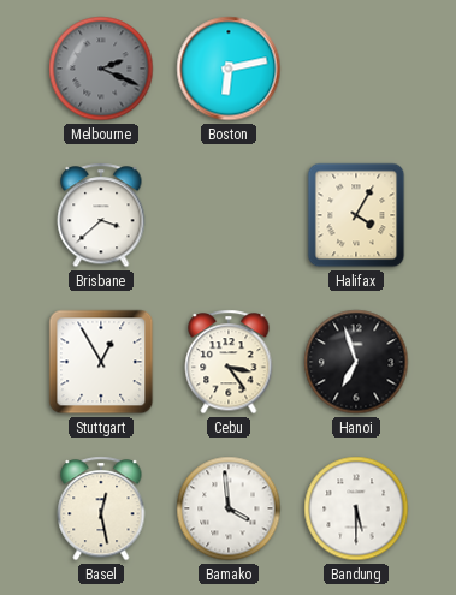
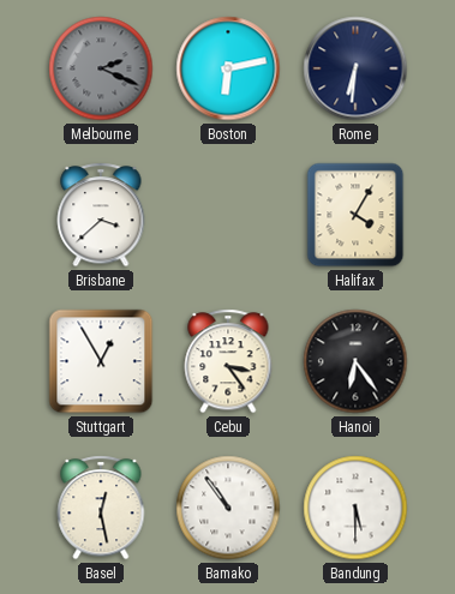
Rome: none -> 6:31
Hanoi: 6:57 -> 6:24
Bamako: 3:59 -> 10:54
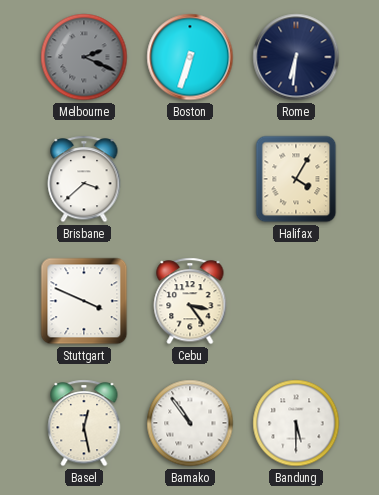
Boston: 6:13 -> 6:33
Stuttgart: 12:55 -> 3:49
Hanoi: 6:24 -> none
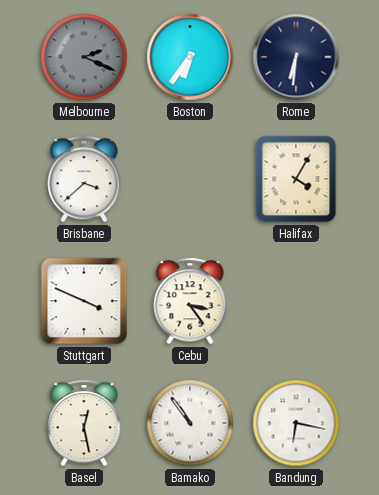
Boston: 6:33 -> 6:36
Bandung: 5:30 -> 6:17
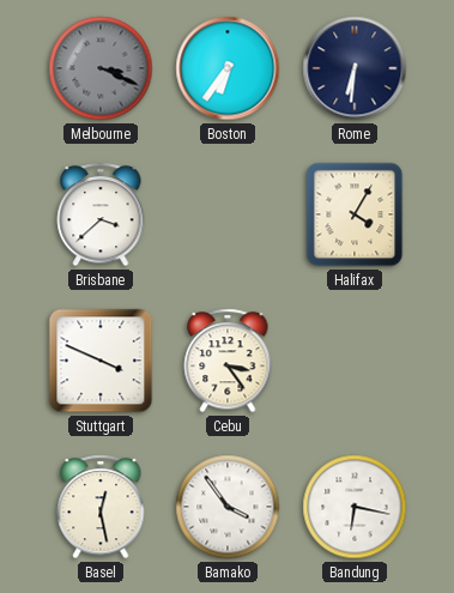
Melbourne: 2:19 -> 3:19
Bamako: 10:54 -> 3:54
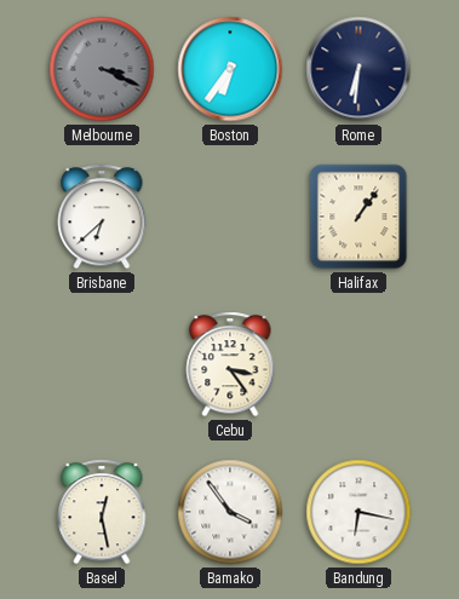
Brisbane: 3:38 -> 6:38
Halifax: 4:05 -> 1:06
Stuttgart: 3:49 -> none
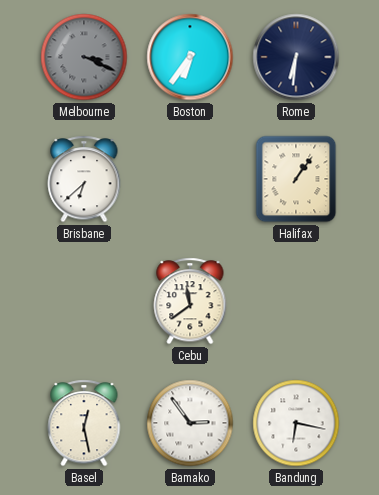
Cebu: 3:24 -> 11:39
Bamako: 3:54 -> 2:54
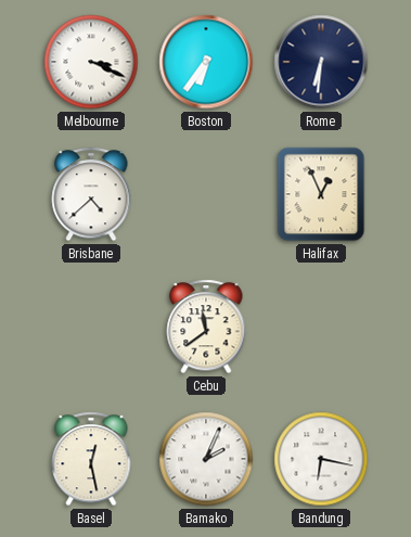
Melbourne dial: grey -> white
Brisbane: 6:38 -> 4:38
Halifax: 1:06 -> 12:56
Bamako: 2:54 -> 2:04
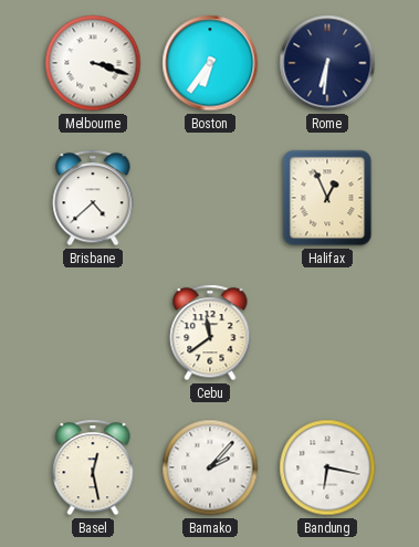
Melbourne: 3:19 -> 3:18
Bamako: 2:04 -> 2:07
